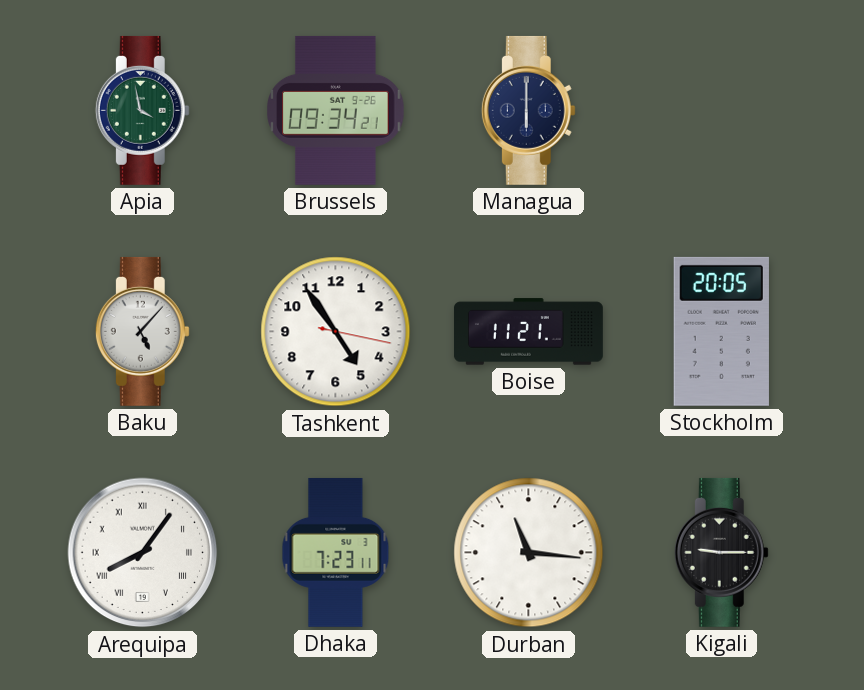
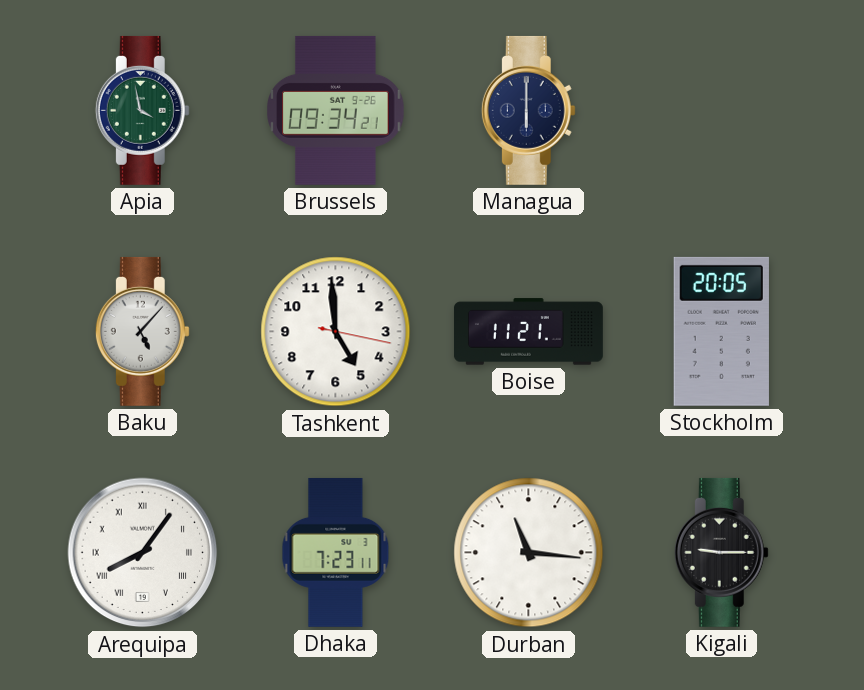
Tashkent: 4:54 -> 4:59
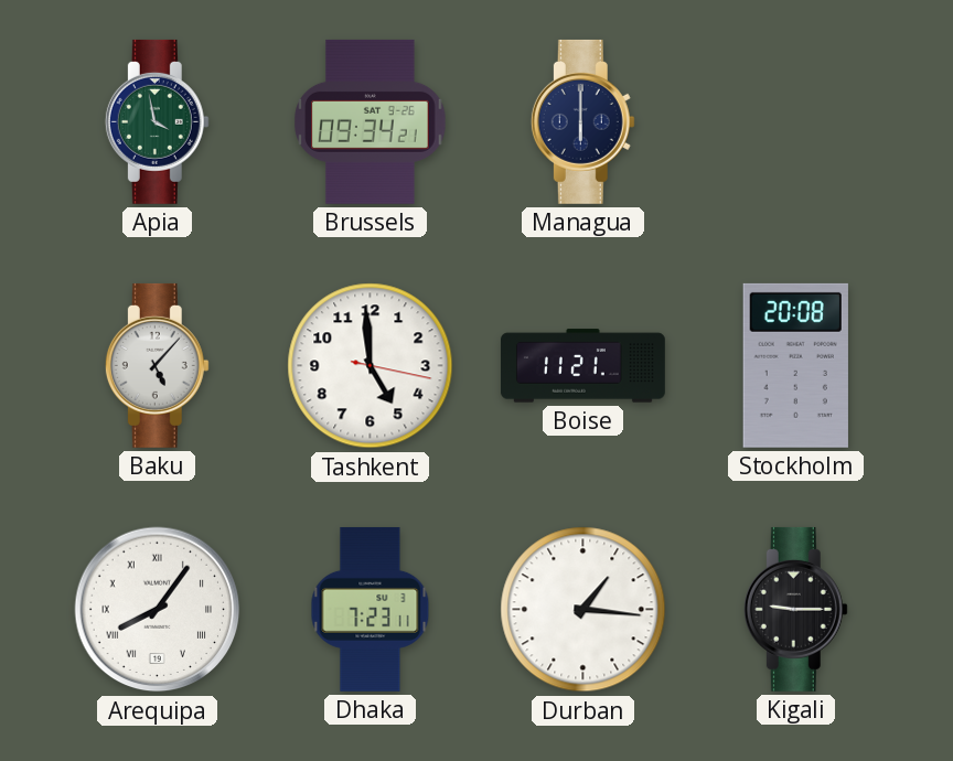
Stockholm: 20:05 -> 20:08
Durban: 11:16 -> 1:16
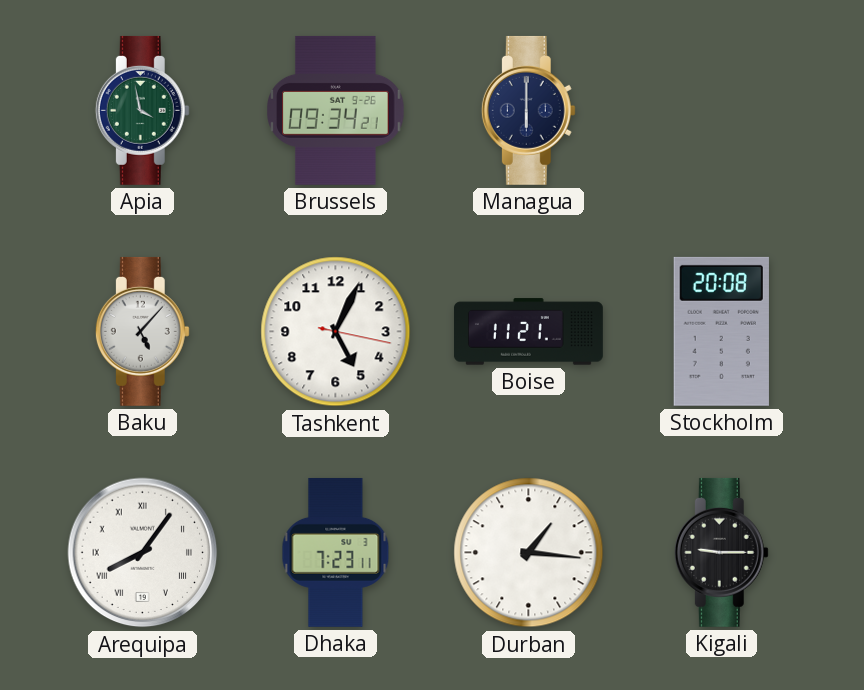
Tashkent: 4:59 -> 5:04
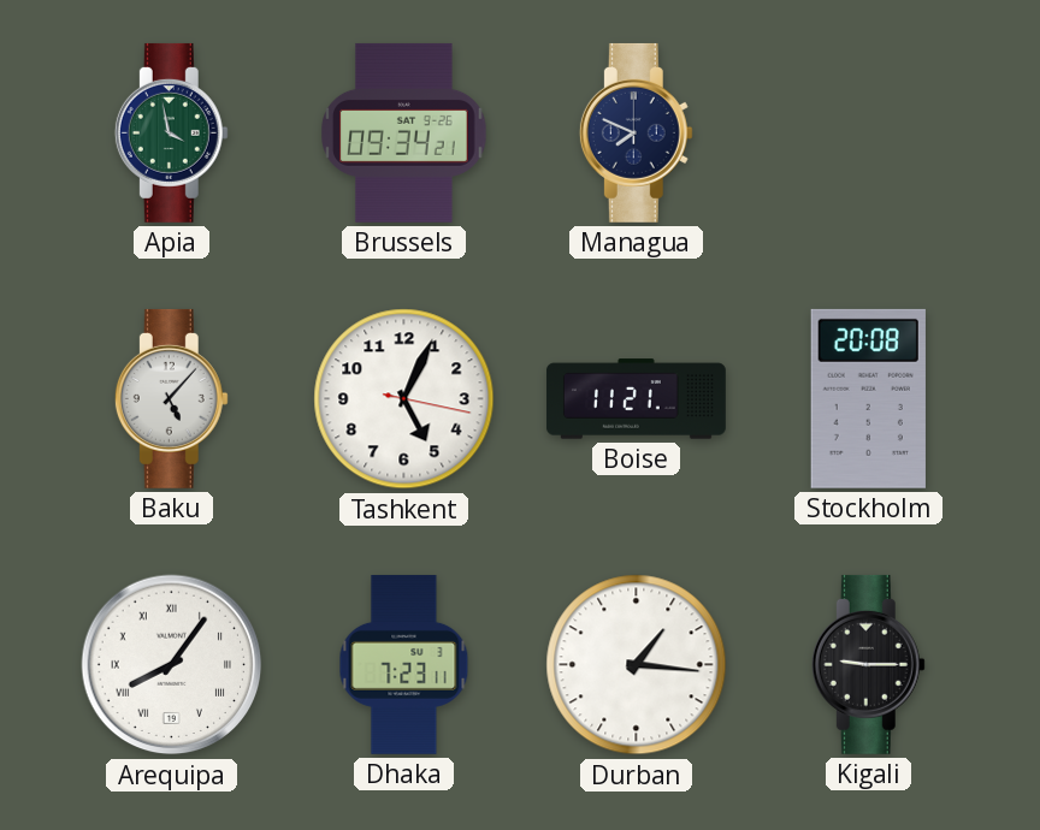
Managua: 6:00 -> 7:49
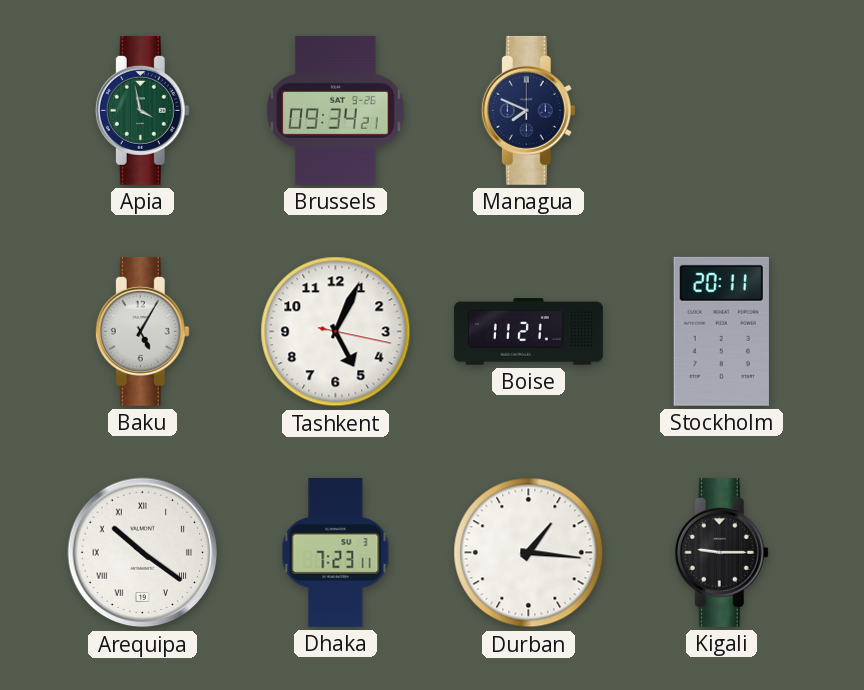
Baku: 5:07 -> 5:05
Stockholm: 20:08 -> 20:11
Arequipa: 8:06 -> 10:21
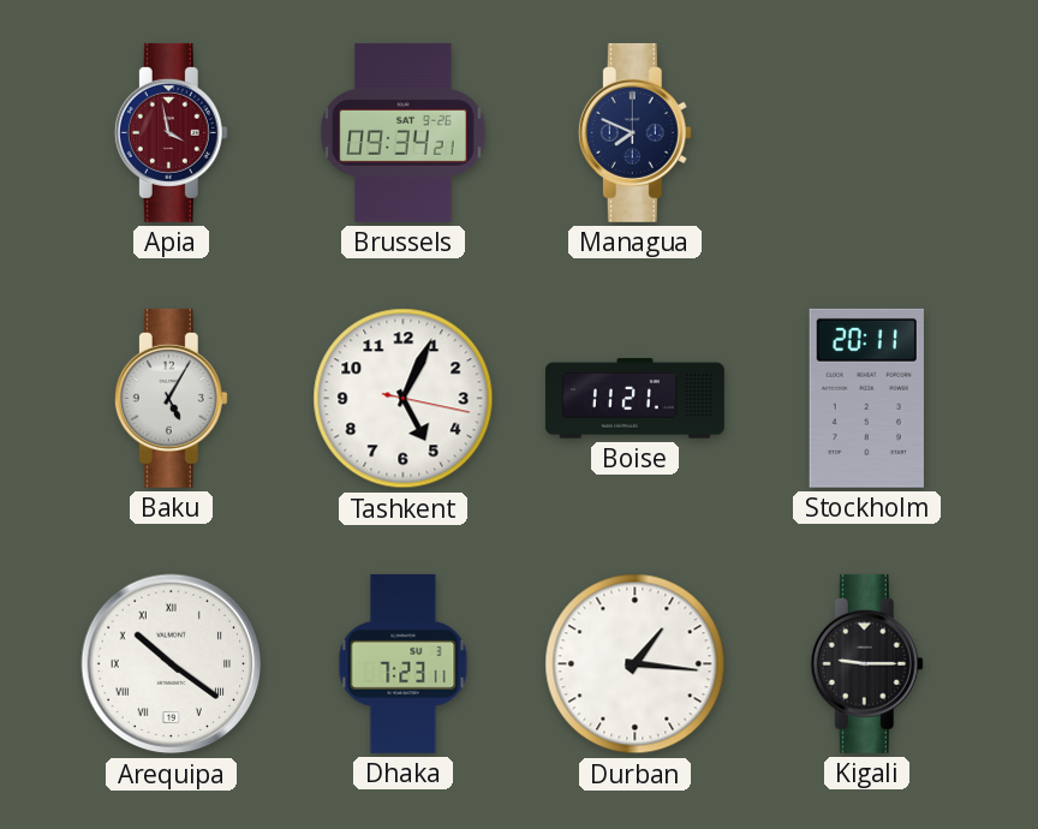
Apia dial: green -> burgundy
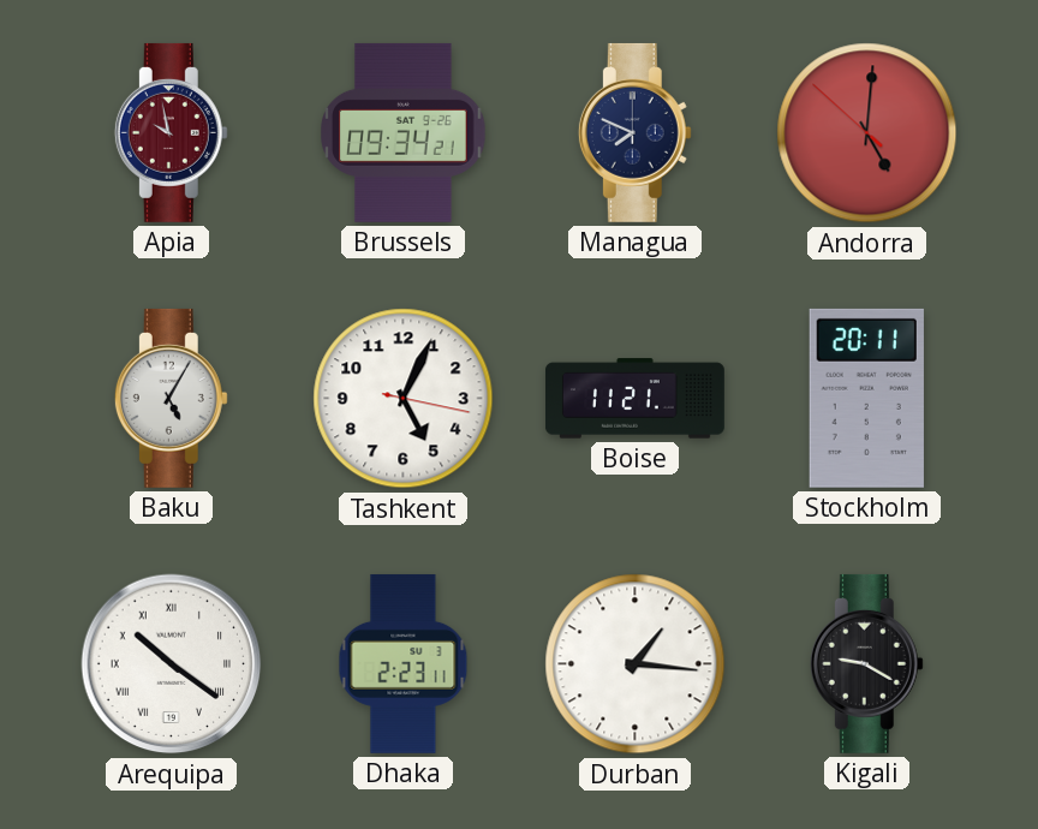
Apia: 3:58 -> 9:58
Andorra: none -> 5:00
Dhaka: 7:23 -> 2:23
Kigali: 9:15 -> 9:20
